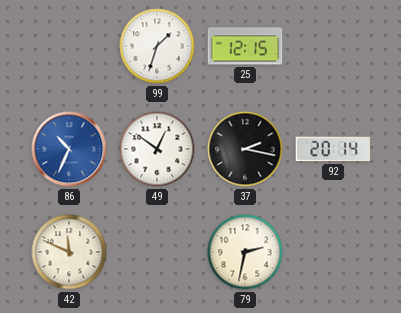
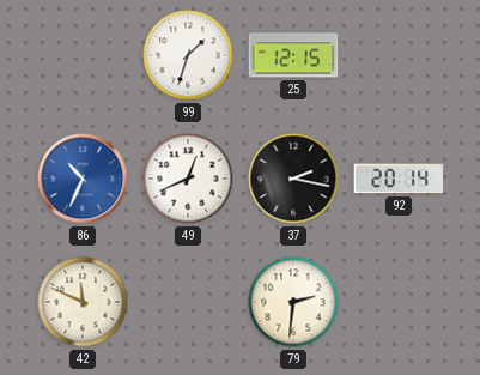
49: 12:51 -> 12:41
79: 2:32 -> 2:31
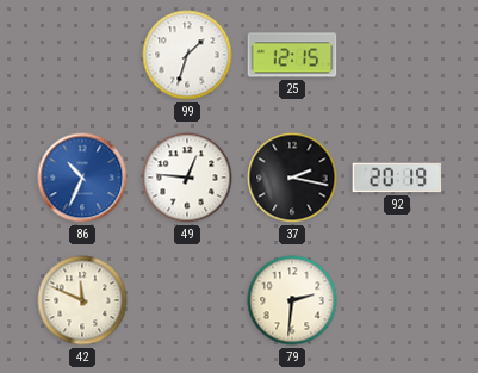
49: 12:41 -> 12:46
92: 20:14 -> 20:19
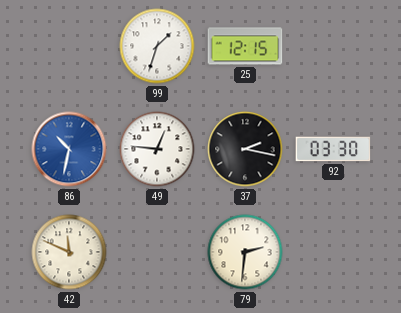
86: 10:34 -> 10:32
92: 20:19 -> 03:30
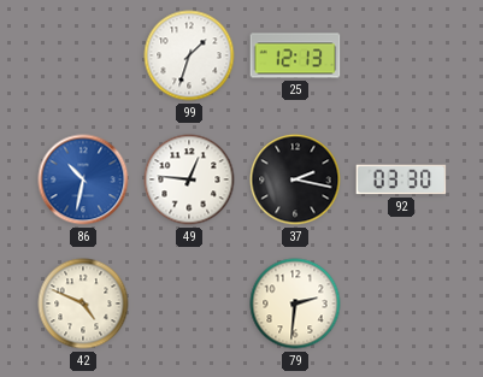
25: 12:15 -> 12:13
42: 11:49 -> 4:49
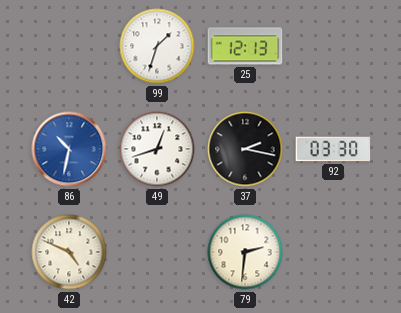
49: 12:46 -> 12:42
